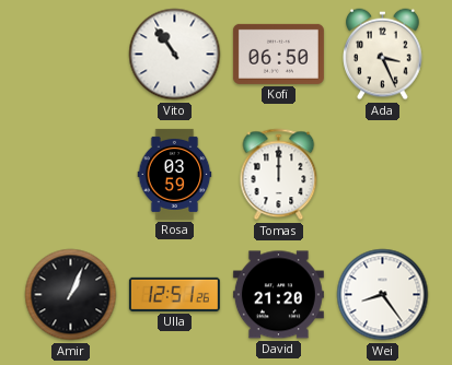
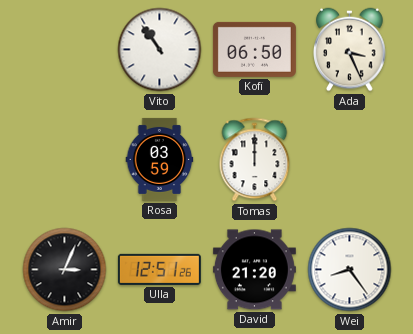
Amir: 1:04 -> 3:04
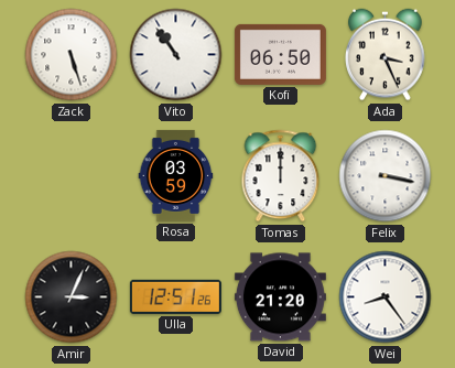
Zack: none -> 5:27
Felix: none -> 3:17
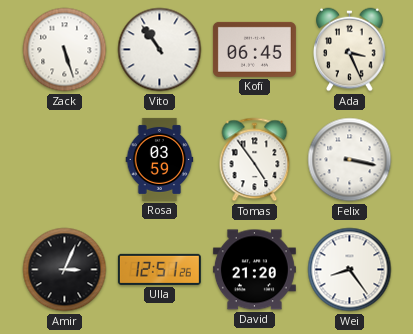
Kofi: 06:50 -> 06:45
Tomas: 12:00 -> 4:54
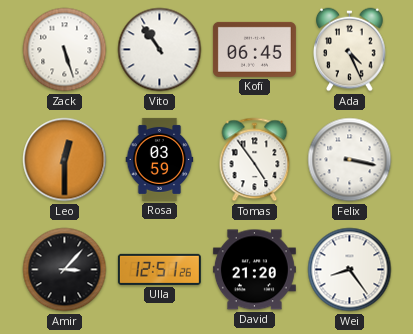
Ada: 3:26 -> 4:26
Leo: none -> 12:30
Amir: 3:04 -> 3:07
